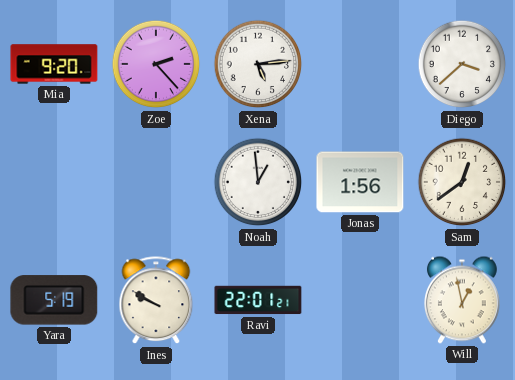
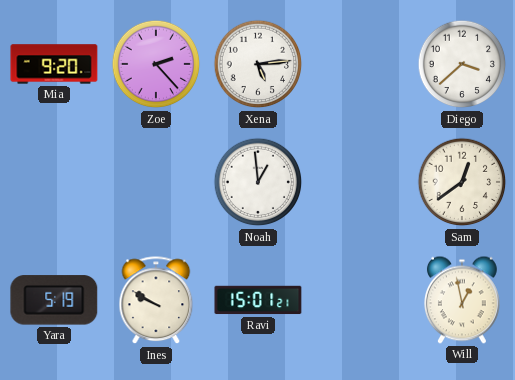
Jonas: 1:56 -> none
Ravi: 22:01 -> 15:01
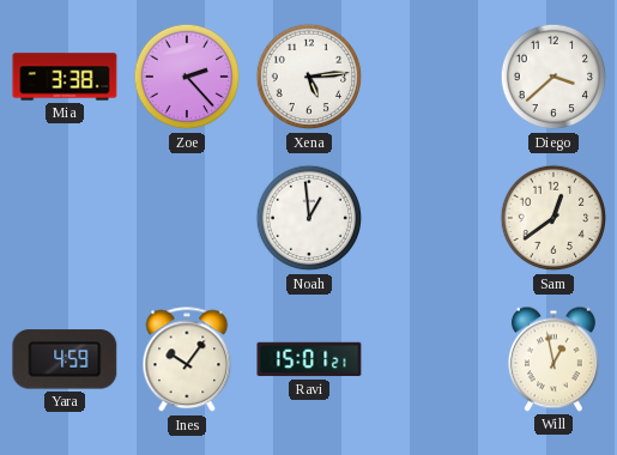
Mia: 9:20 -> 3:38
Yara: 5:19 -> 4:59
Ines: 9:50 -> 10:06
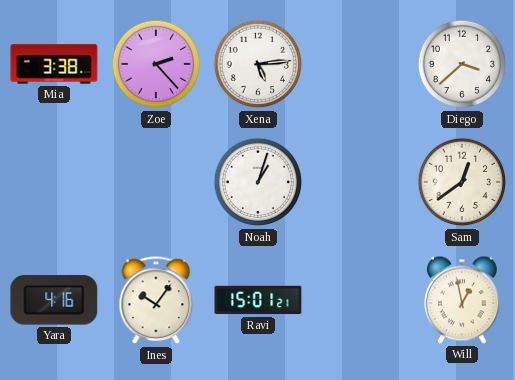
Noah: 12:59 -> 1:03
Yara: 4:59 -> 4:16
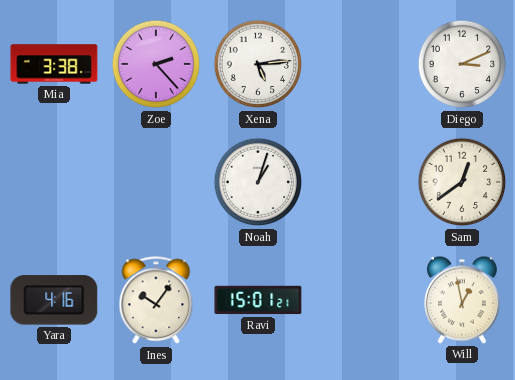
Diego: 3:38 -> 3:11
